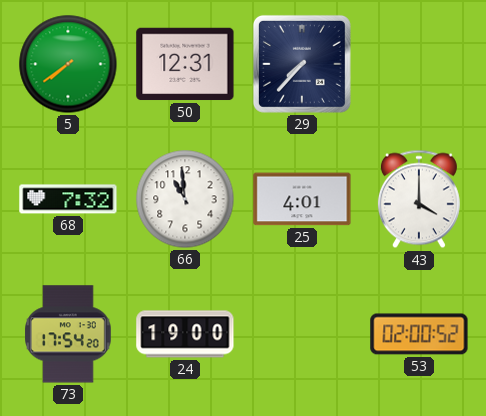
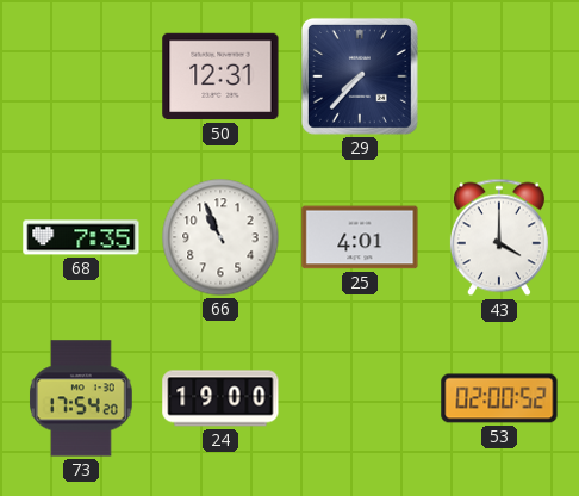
5: 7:39 -> none
68: 7:32 -> 7:35
66: 10:59 -> 10:56
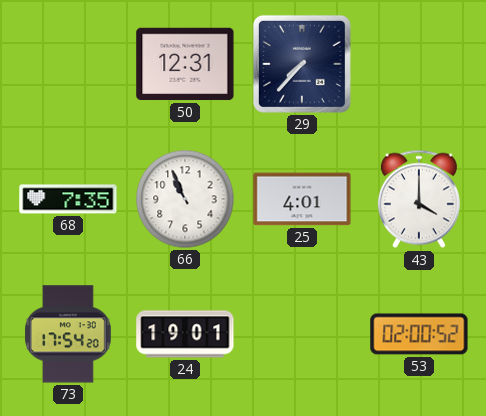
24: 19:00 -> 19:01
